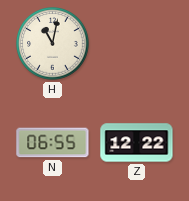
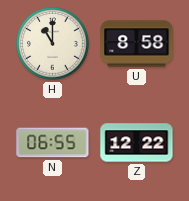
H: 11:02 -> 11:00
U: none -> 8:58
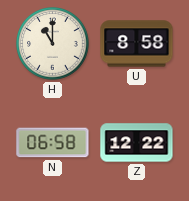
N: 06:55 -> 06:58
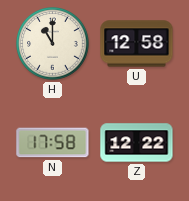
U: 8:58 -> 12:58
N: 06:58 -> 17:58
